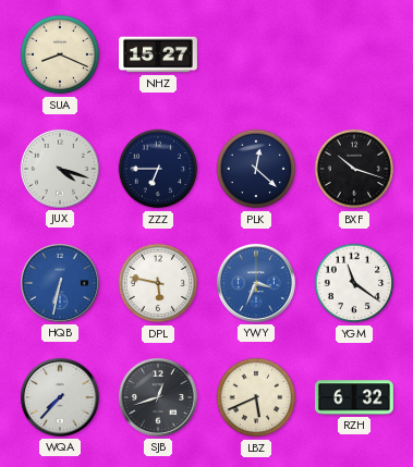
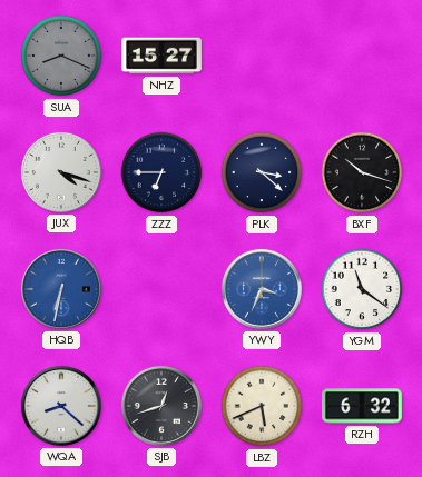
SUA dial: cream -> grey
PLK: 12:22 -> 3:22
DPL: 5:47 -> none
WQA: 7:37 -> 8:22
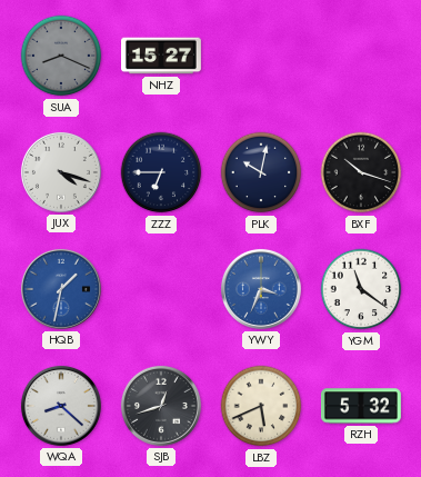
PLK: 3:22 -> 10:02
HQB: 6:32 -> 1:32
RZH: 6:32 -> 5:32
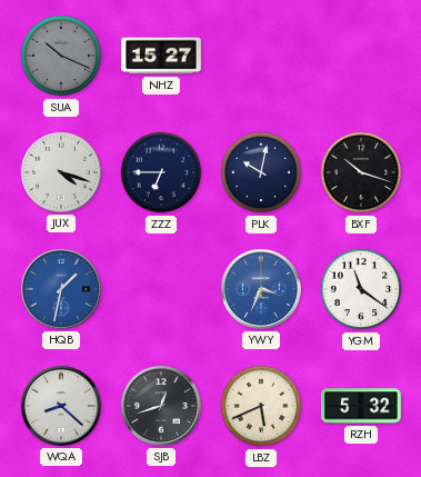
SUA: 8:19 -> 10:19
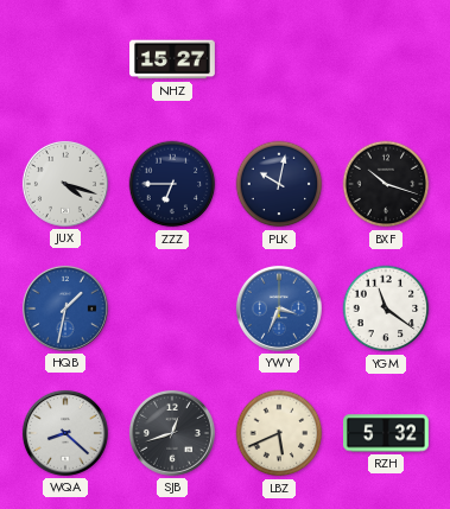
SUA: 10:19 -> none
